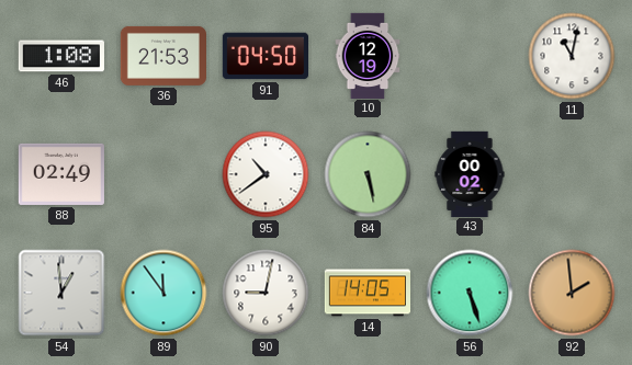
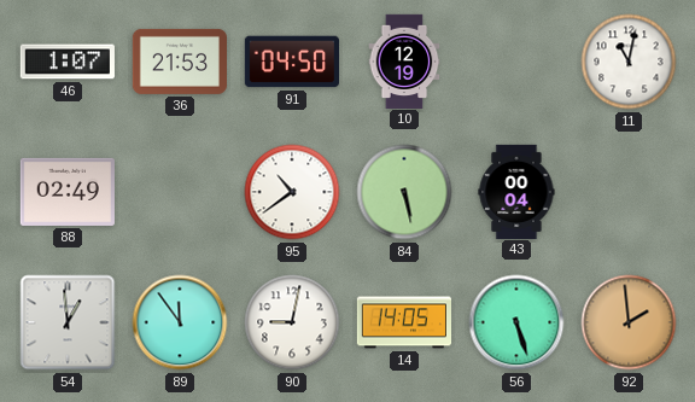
46: 1:08 -> 1:07
43: 00:02 -> 00:04
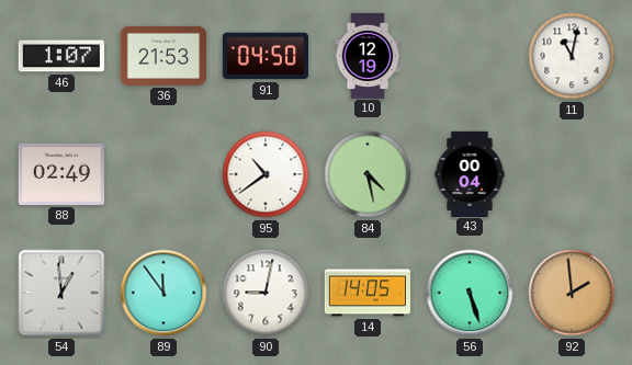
84: 5:28 -> 4:28
